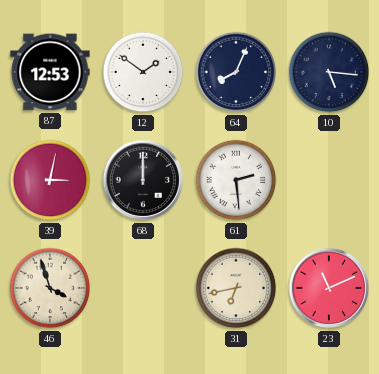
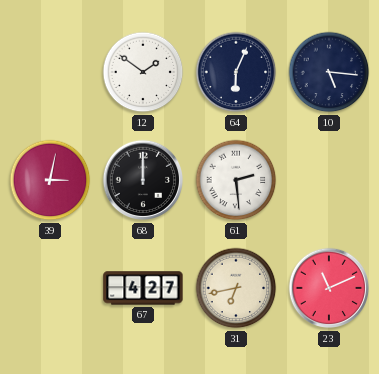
87: 12:53 -> none
64: 8:04 -> 6:04
46: 3:57 -> none
67: none -> 4:27
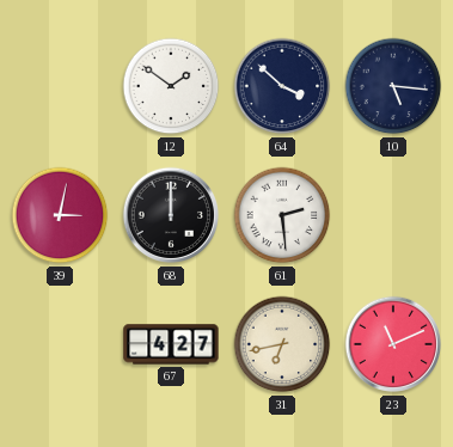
64: 6:04 -> 3:52
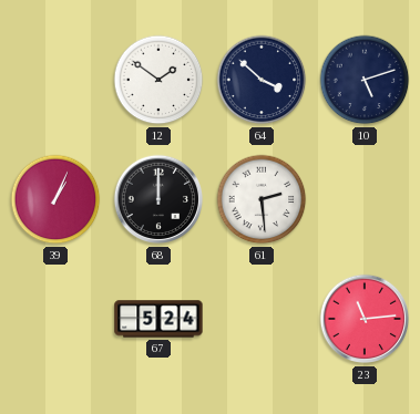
10: 5:16 -> 5:12
39: 3:02 -> 1:04
67: 4:27 -> 5:24
31: 6:43 -> none
23: 11:11 -> 11:14
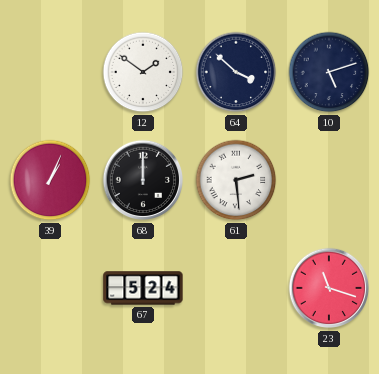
23: 11:14 -> 11:18
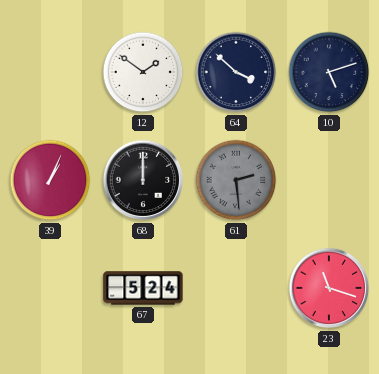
61 dial: white -> grey
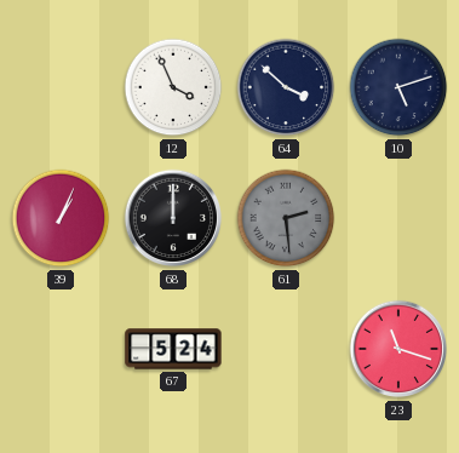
12: 1:51 -> 3:56
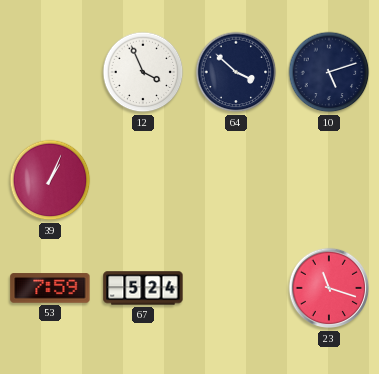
68: 12:00 -> none
61: 2:29 -> none
53: none -> 7:59
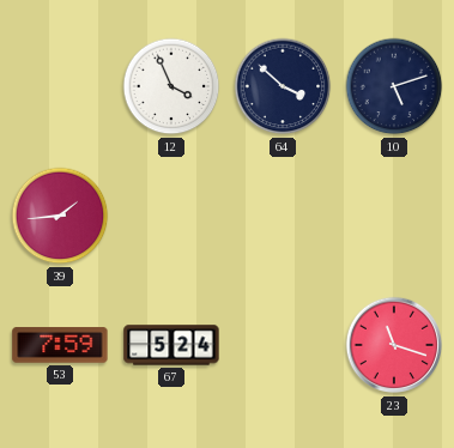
39: 1:04 -> 1:44
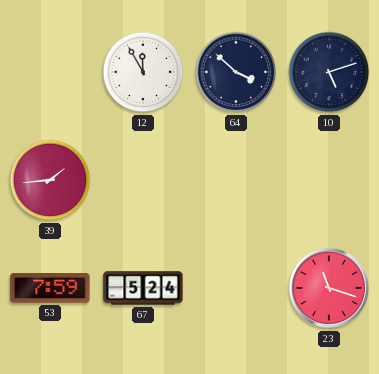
12: 3:56 -> 11:55
